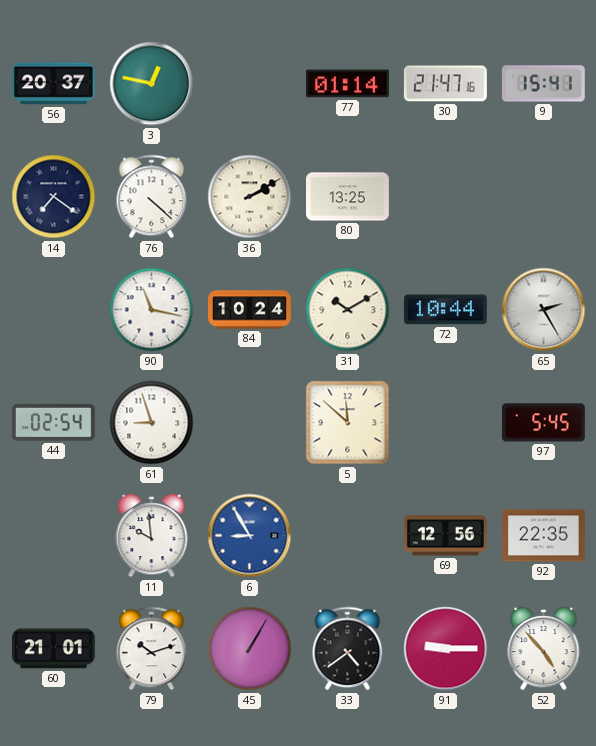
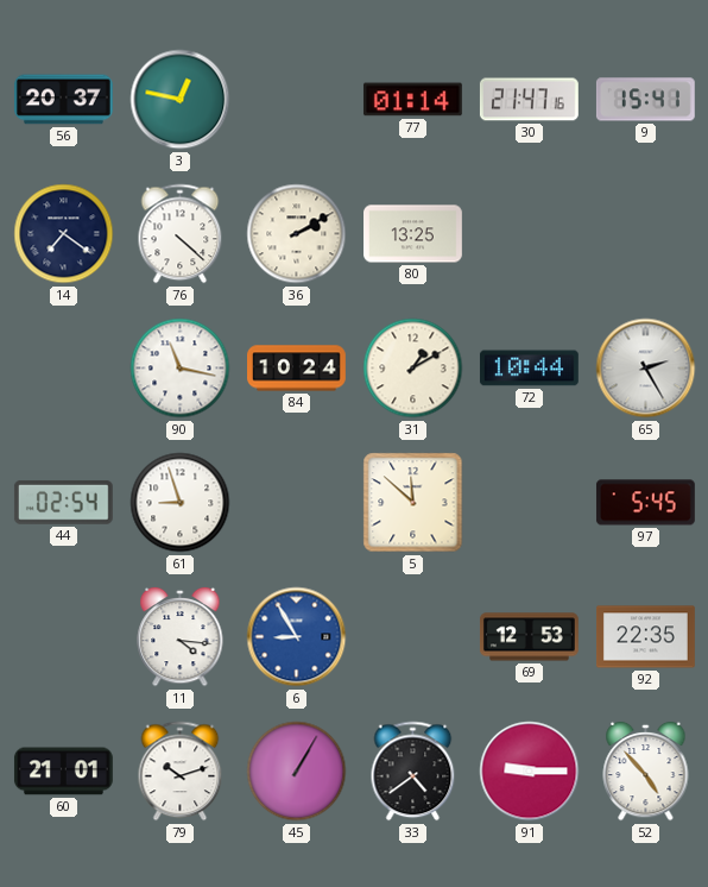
31: 10:10 -> 1:10
11: 9:59 -> 4:16
69: 12:56 -> 12:53
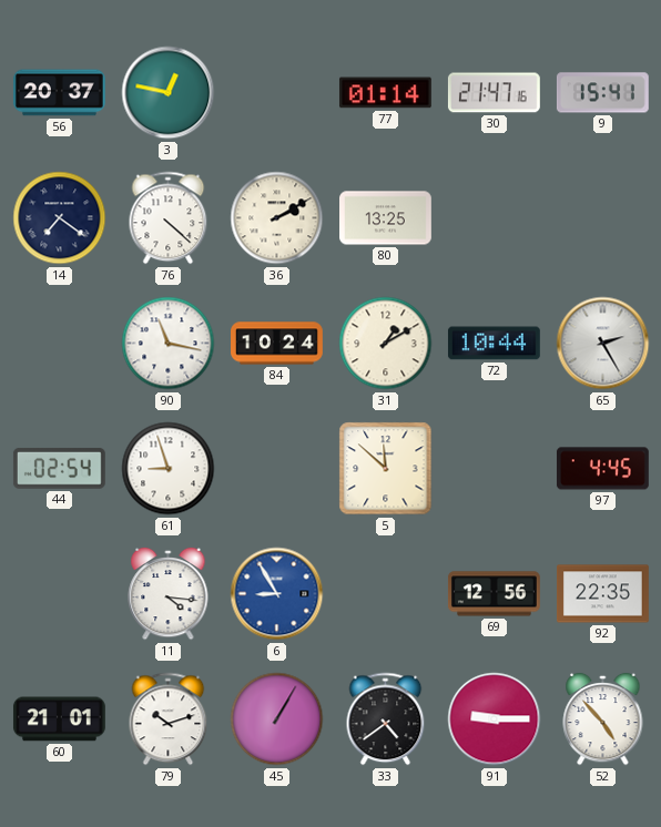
97: 5:45 -> 4:45
69: 12:53 -> 12:56
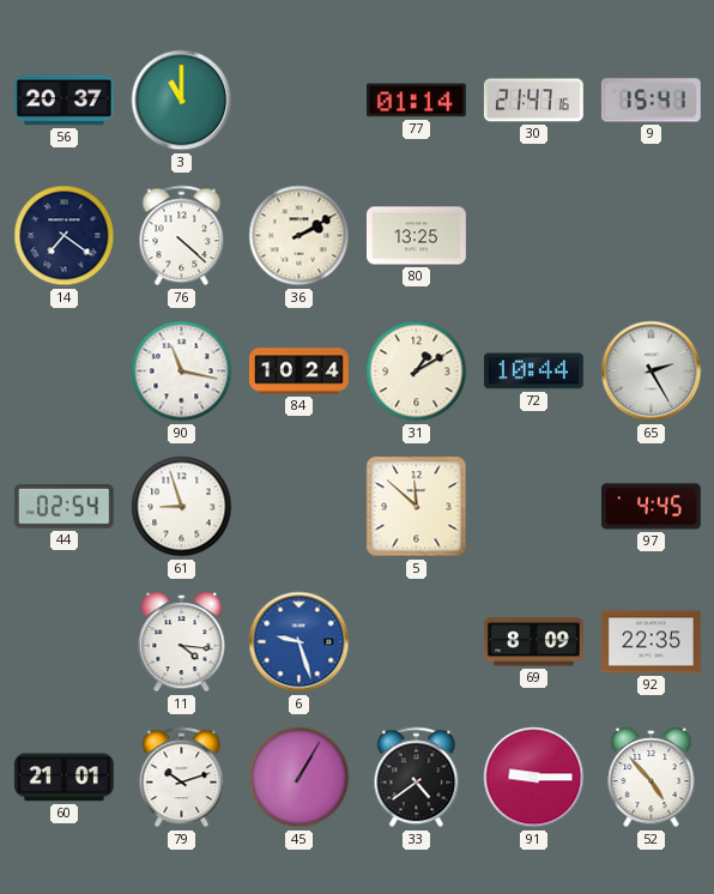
3: 12:47 -> 11:00
6: 8:55 -> 9:27
69: 12:56 -> 8:09
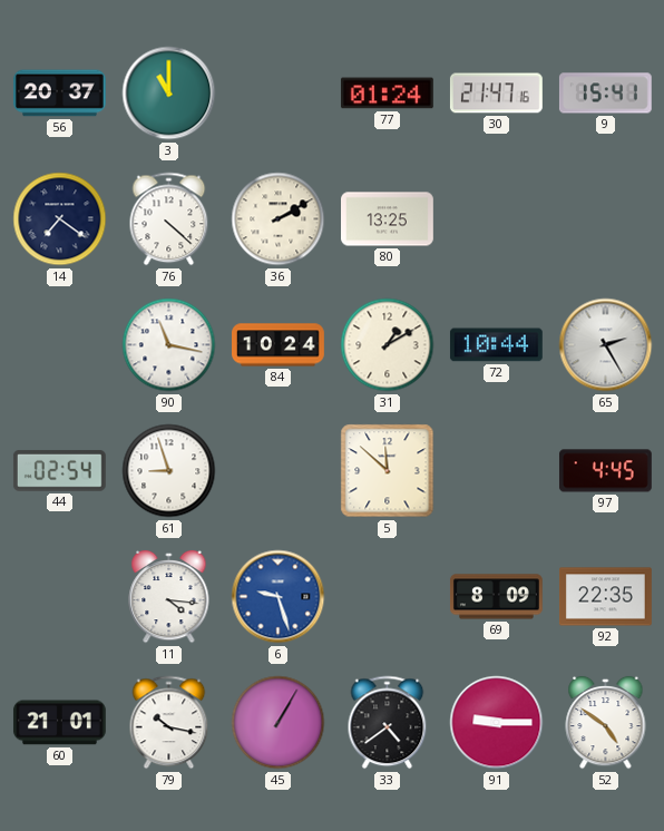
77: 01:14 -> 01:24
79: 10:12 -> 10:17
52: 4:53 -> 4:51
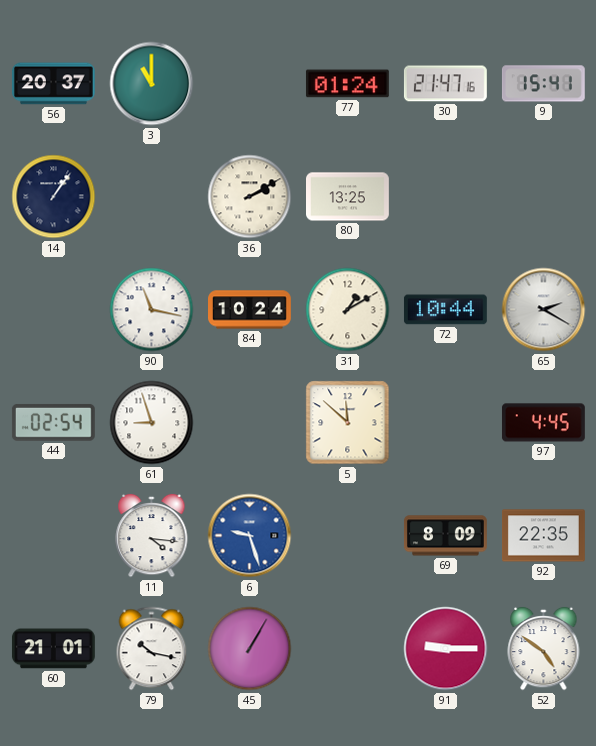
14: 7:21 -> 1:06
76: 4:22 -> none
65: 2:25 -> 2:20
33: 4:39 -> none
